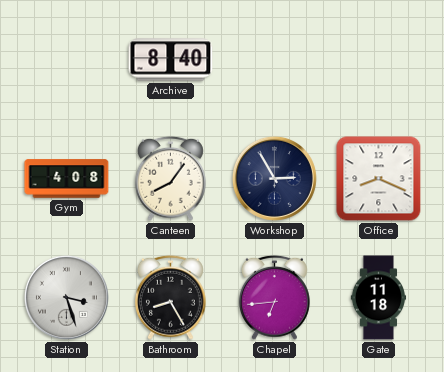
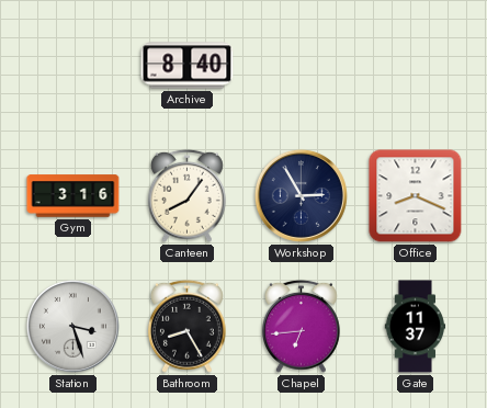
Gym: 4:08 -> 3:16
Gate: 11:18 -> 11:37
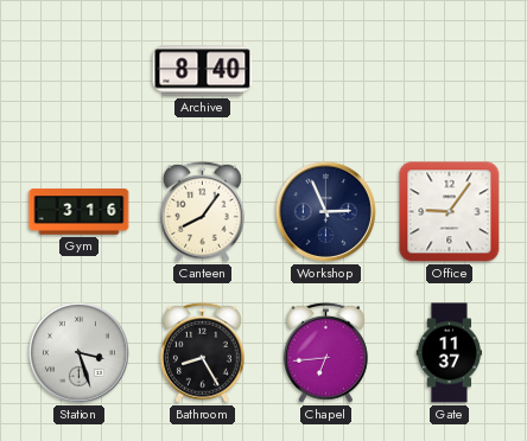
Workshop: 2:55 -> 2:56
Office: 8:19 -> 9:06
